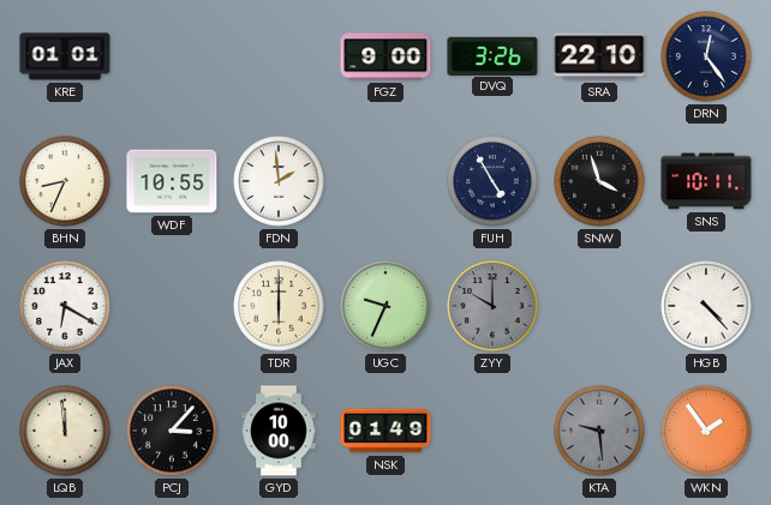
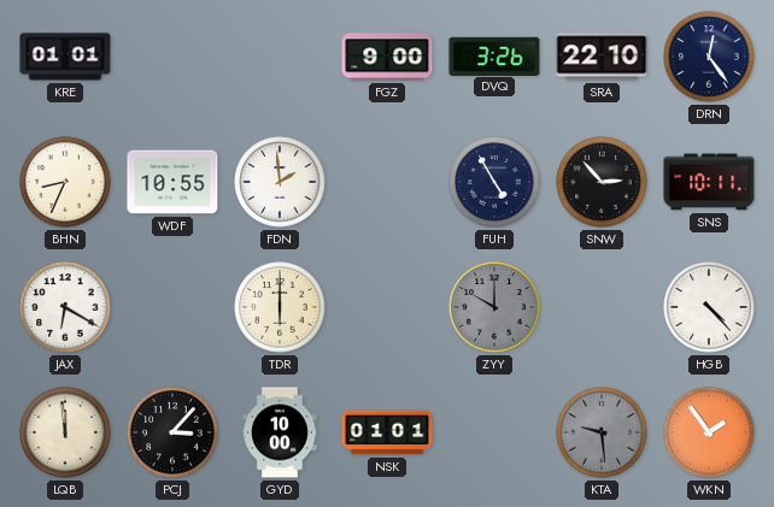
SNW: 3:57 -> 2:53
UGC: 9:34 -> none
NSK: 01:49 -> 01:01
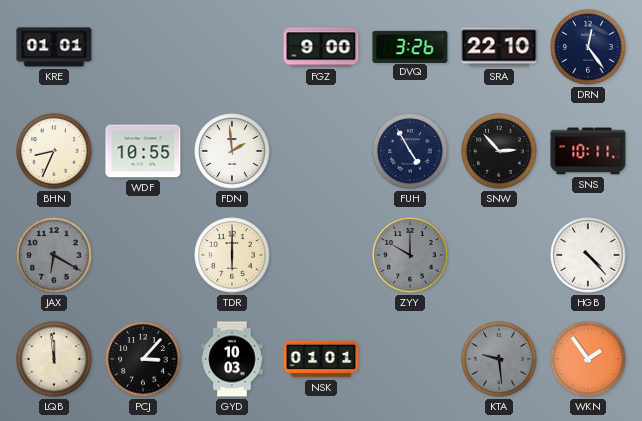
JAX dial: white -> grey
GYD: 10:00 -> 10:03
